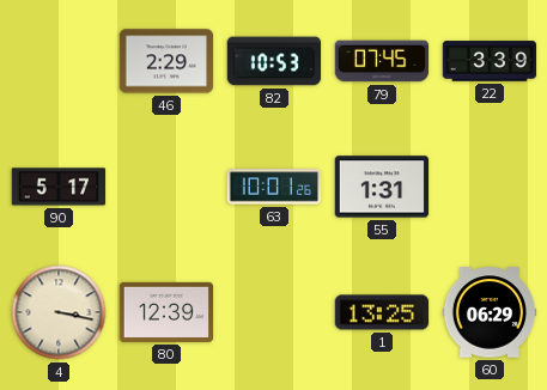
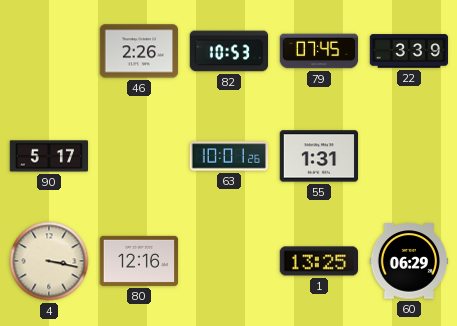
46: 2:29 -> 2:26
80: 12:39 -> 12:16
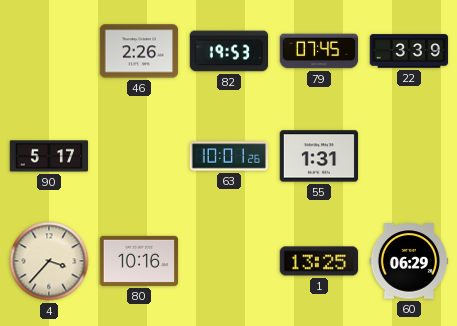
82: 10:53 -> 19:53
4: 3:17 -> 3:37
80: 12:16 -> 10:16
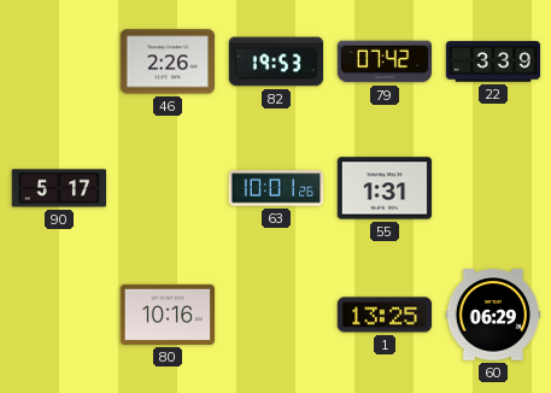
79: 07:45 -> 07:42
4: 3:37 -> none
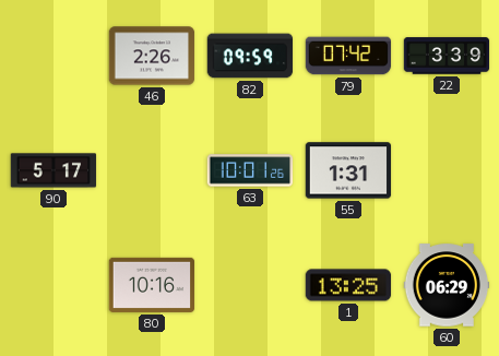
82: 19:53 -> 09:59
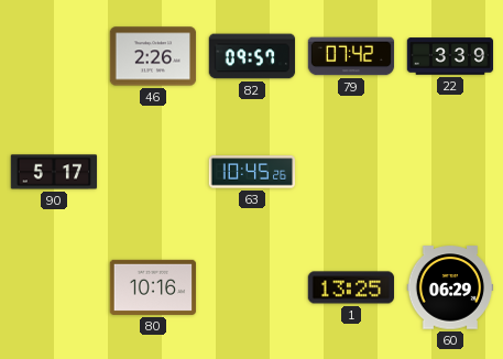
82: 09:59 -> 09:57
63: 10:01 -> 10:45
55: 1:31 -> none
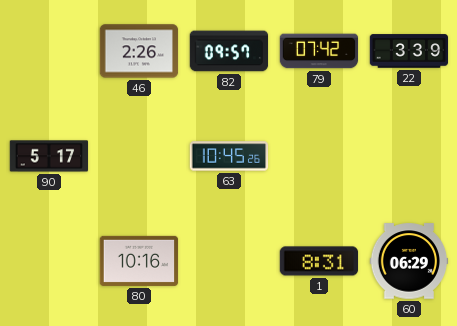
1: 13:25 -> 8:31
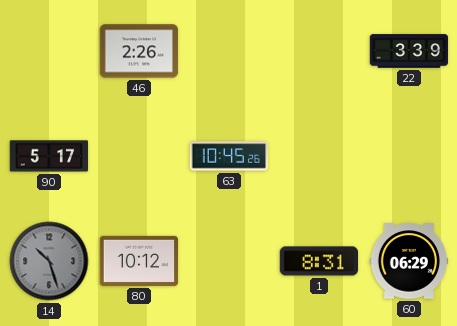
82: 09:57 -> none
79: 07:42 -> none
14: none -> 10:27
80: 10:16 -> 10:12
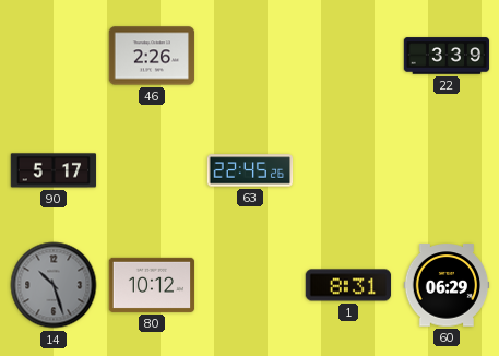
63: 10:45 -> 22:45
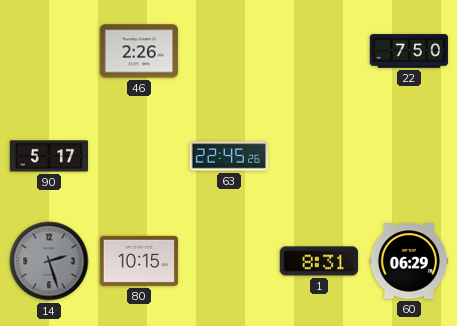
22: 3:39 -> 7:50
14: 10:27 -> 2:27
80: 10:12 -> 10:15
